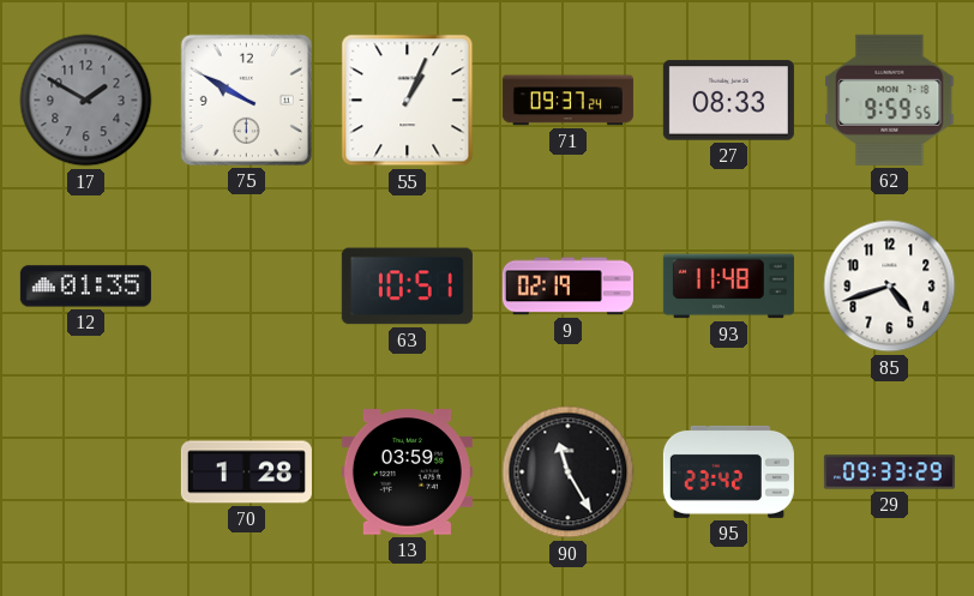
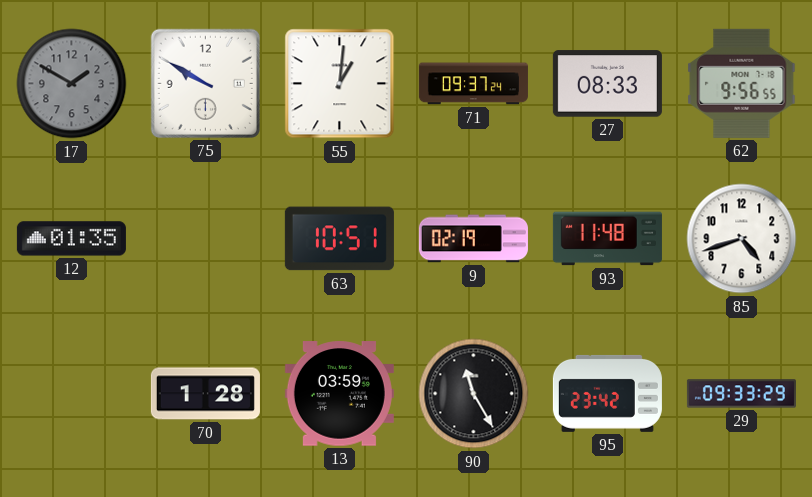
55: 1:04 -> 1:01
62: 9:59 -> 9:56
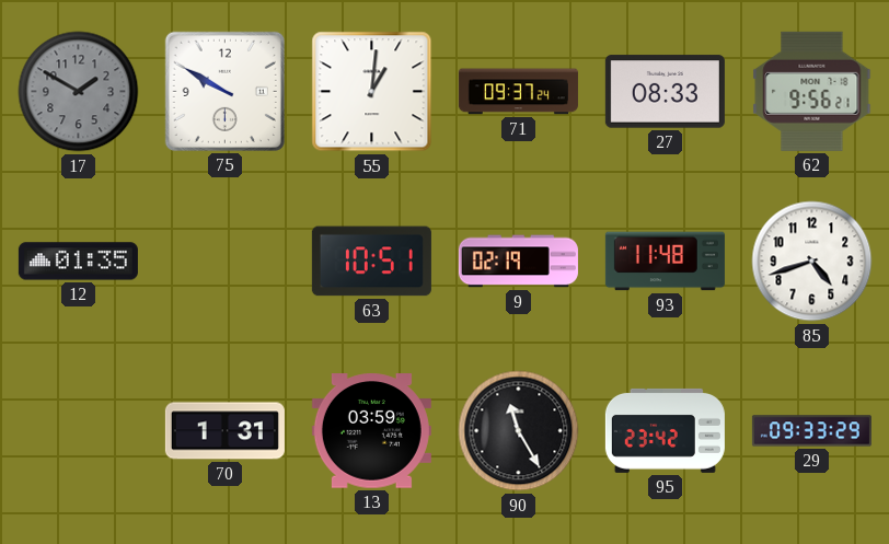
62: 9:56:55 -> 9:56:21
70: 1:28 -> 1:31
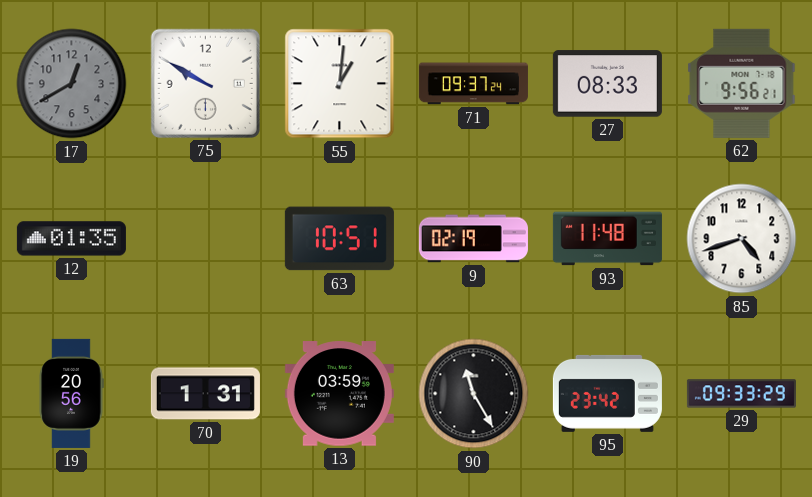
17: 1:50 -> 12:40
19: none -> 20:56
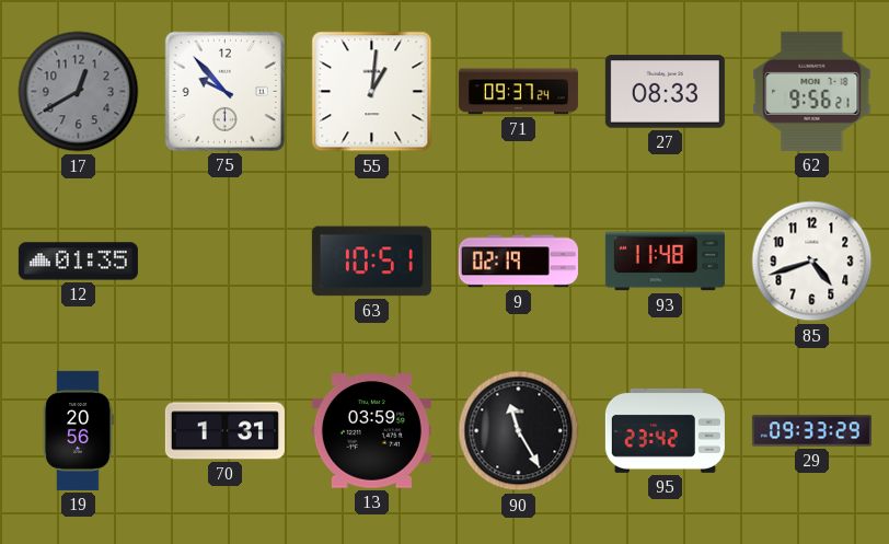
75: 9:50 -> 9:53
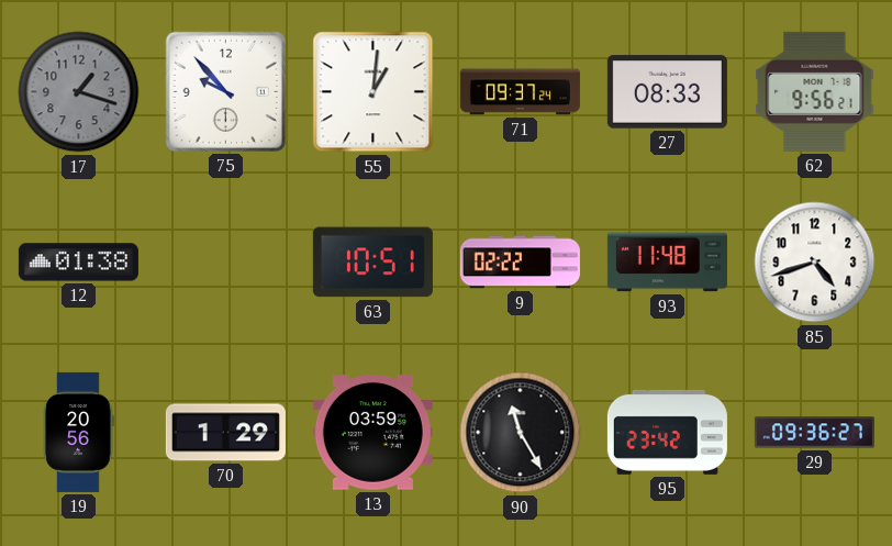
17: 12:40 -> 1:18
12: 01:35 -> 01:38
9: 02:19 -> 02:22
70: 1:31 -> 1:29
29: 09:33 -> 09:36
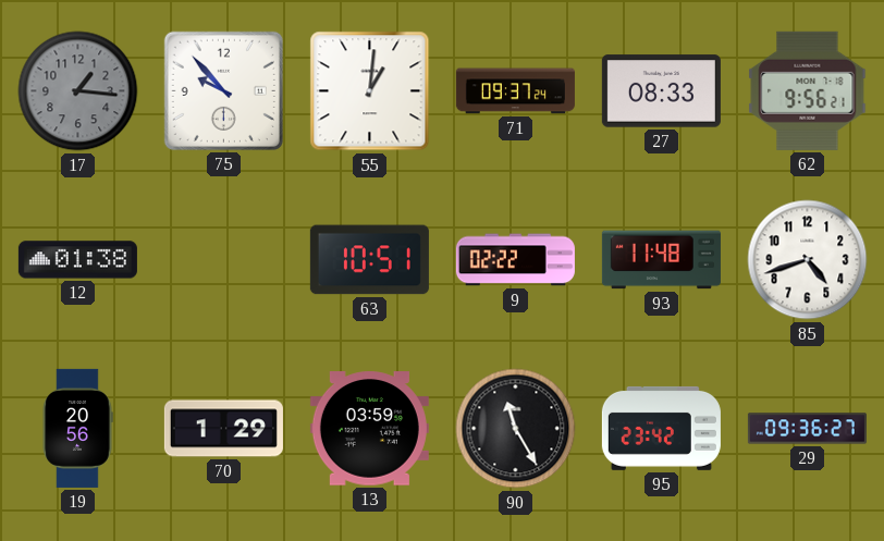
17: 1:18 -> 1:16
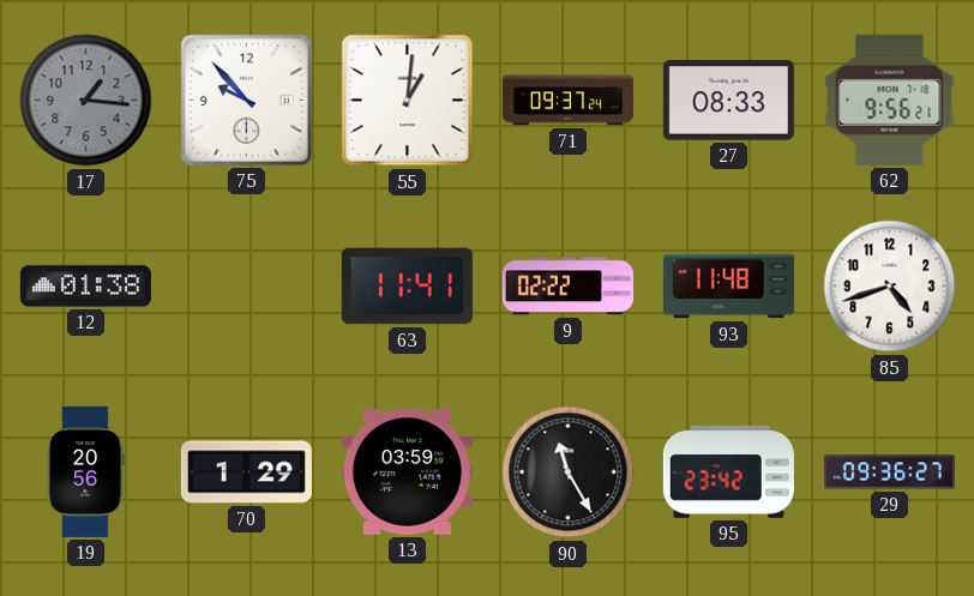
63: 10:51 -> 11:41
